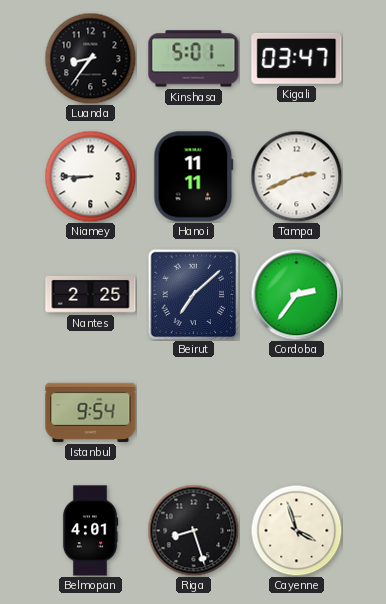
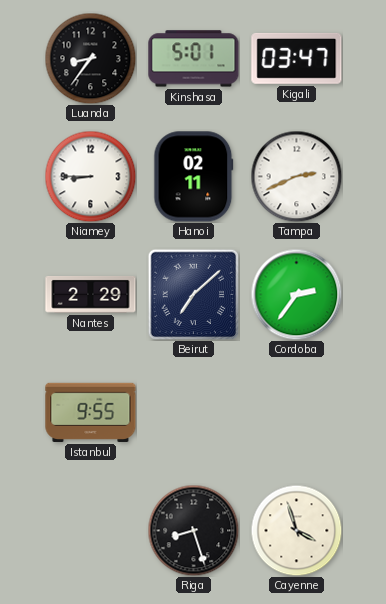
Hanoi: 11:11 -> 02:11
Nantes: 2:25 -> 2:29
Istanbul: 9:54 -> 9:55
Belmopan: 4:01 -> none
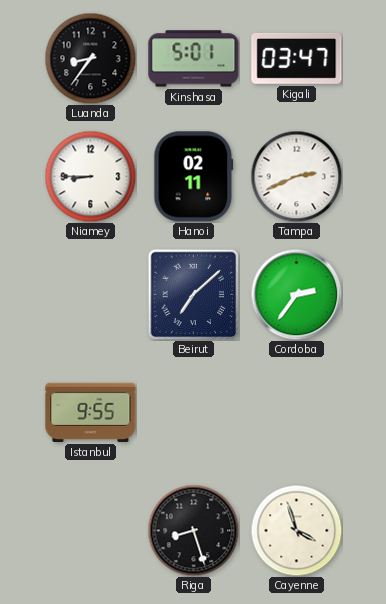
Nantes: 2:29 -> none
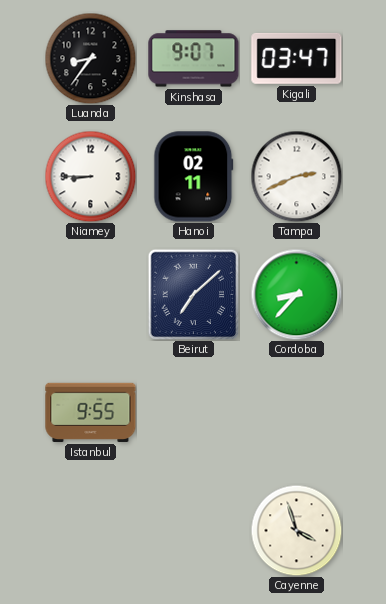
Kinshasa: 5:01 -> 9:07
Cordoba: 2:36 -> 8:37
Riga: 8:27 -> none
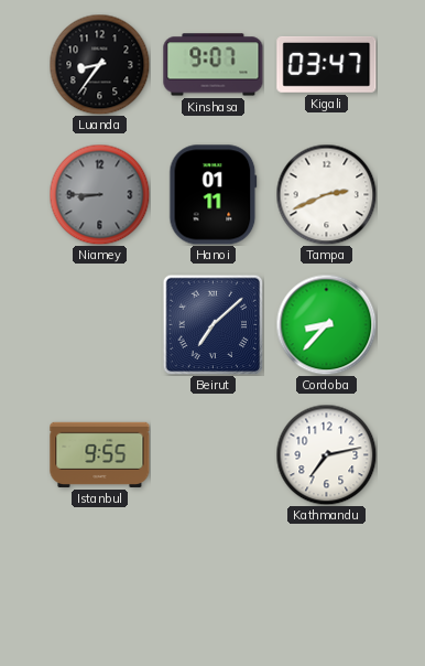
Niamey dial: white -> grey
Hanoi: 02:11 -> 01:11
Kathmandu: none -> 7:13
Cayenne: 3:57 -> none
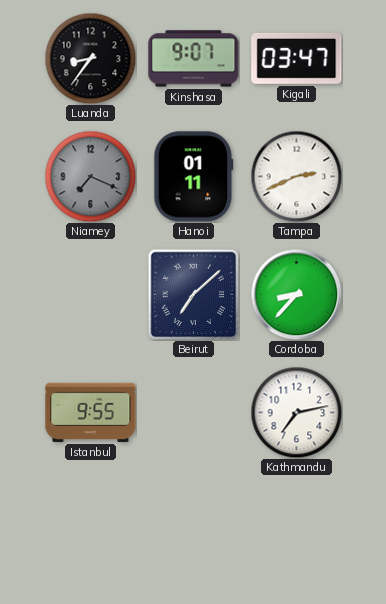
Niamey: 8:45 -> 7:19
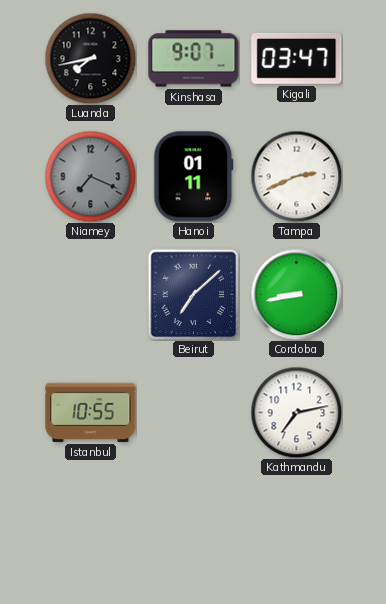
Luanda: 8:36 -> 7:43
Cordoba: 8:37 -> 8:43
Istanbul: 9:55 -> 10:55
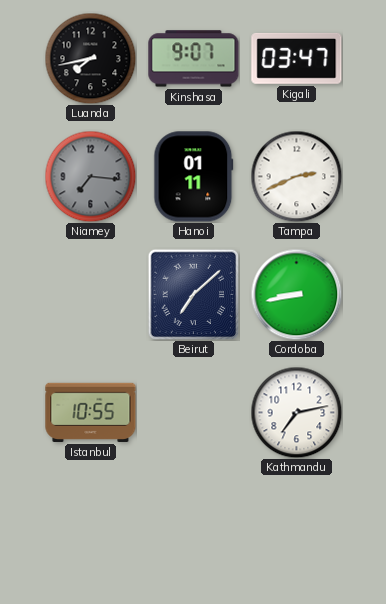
Niamey: 7:19 -> 7:16
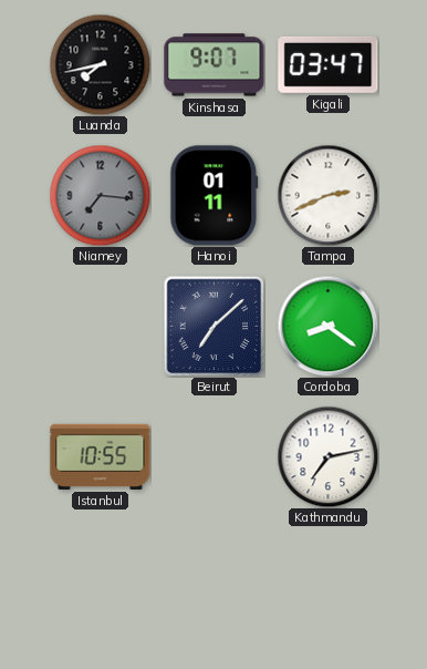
Cordoba: 8:43 -> 8:21
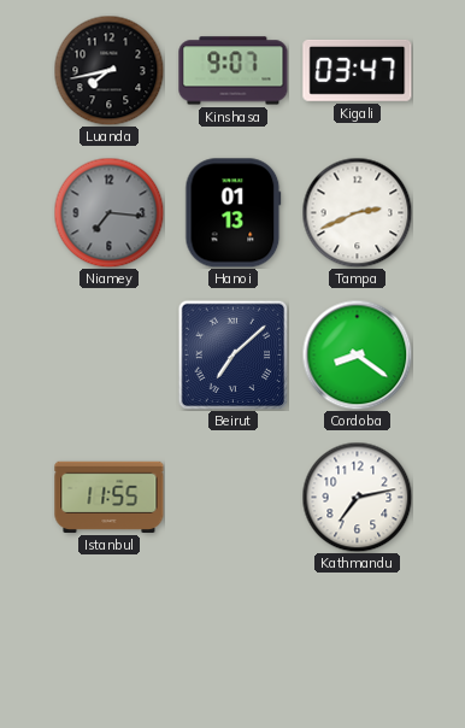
Hanoi: 01:11 -> 01:13
Istanbul: 10:55 -> 11:55
